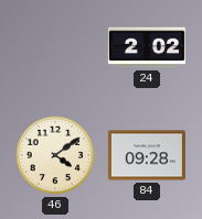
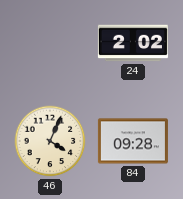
46: 4:09 -> 4:04
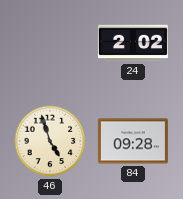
46: 4:04 -> 4:57
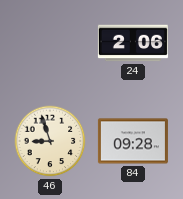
24: 2:02 -> 2:06
46: 4:57 -> 8:57
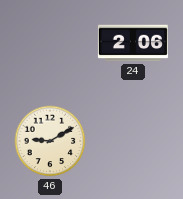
46: 8:57 -> 9:10
84: 09:28 -> none
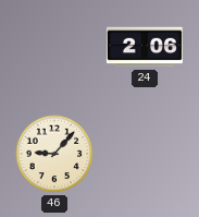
46: 9:10 -> 9:07
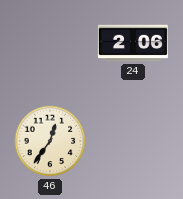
46: 9:07 -> 12:36
